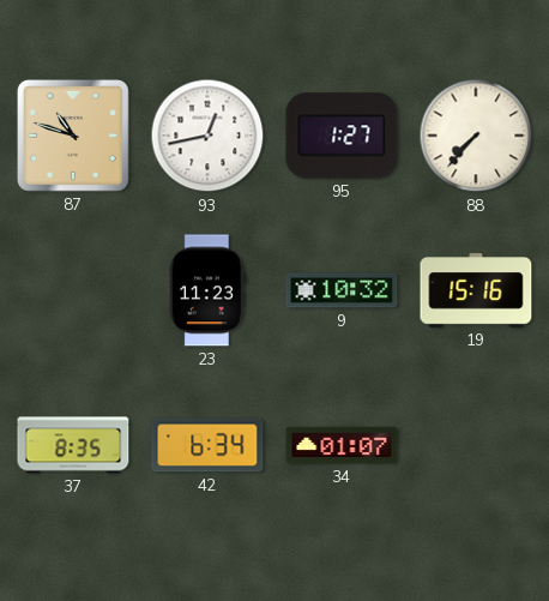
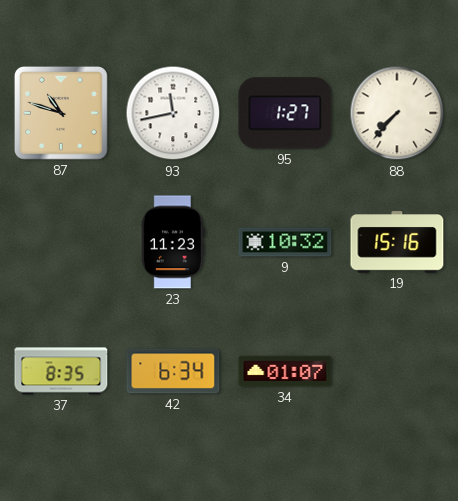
93: 12:43 -> 11:43
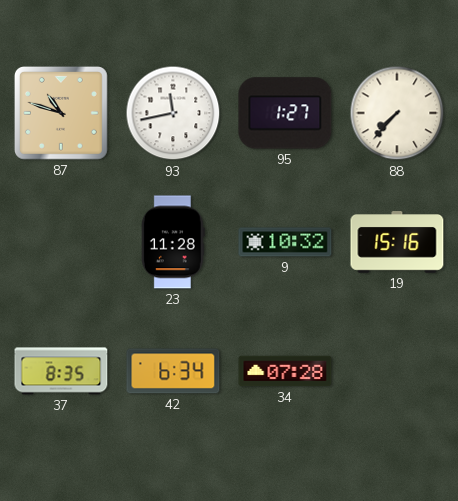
23: 11:23 -> 11:28
34: 01:07 -> 07:28
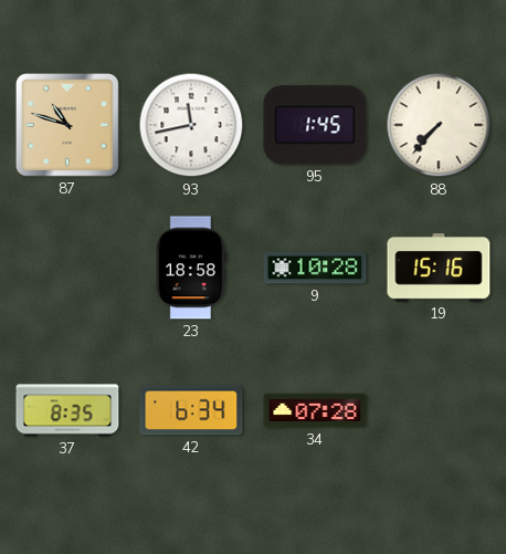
95: 1:27 -> 1:45
23: 11:28 -> 18:58
9: 10:32 -> 10:28
